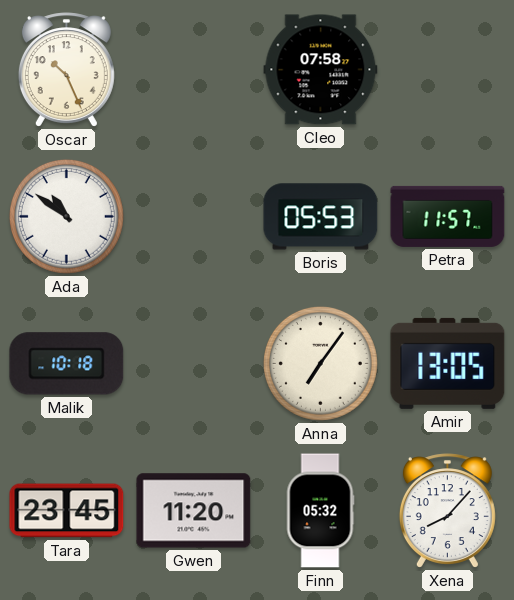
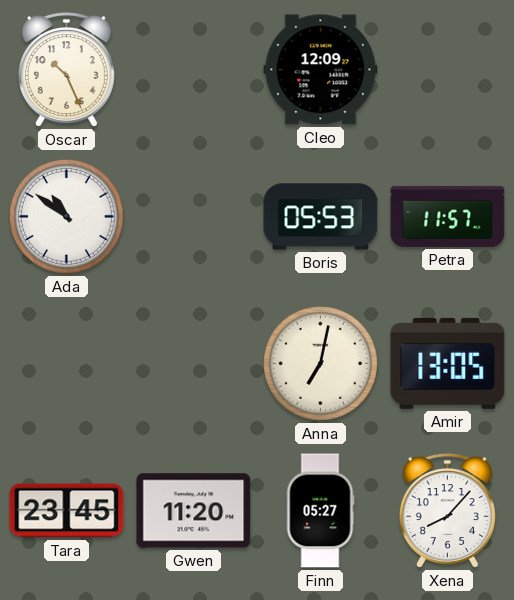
Cleo: 07:58 -> 12:09
Malik: 10:18 -> none
Anna: 7:06 -> 7:02
Finn: 05:32 -> 05:27
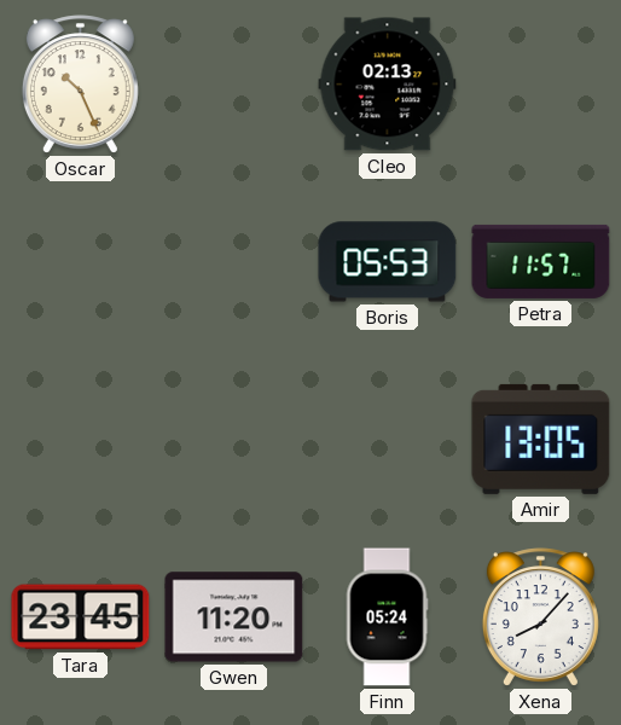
Cleo: 12:09 -> 02:13
Ada: 10:51 -> none
Anna: 7:02 -> none
Finn: 05:27 -> 05:24
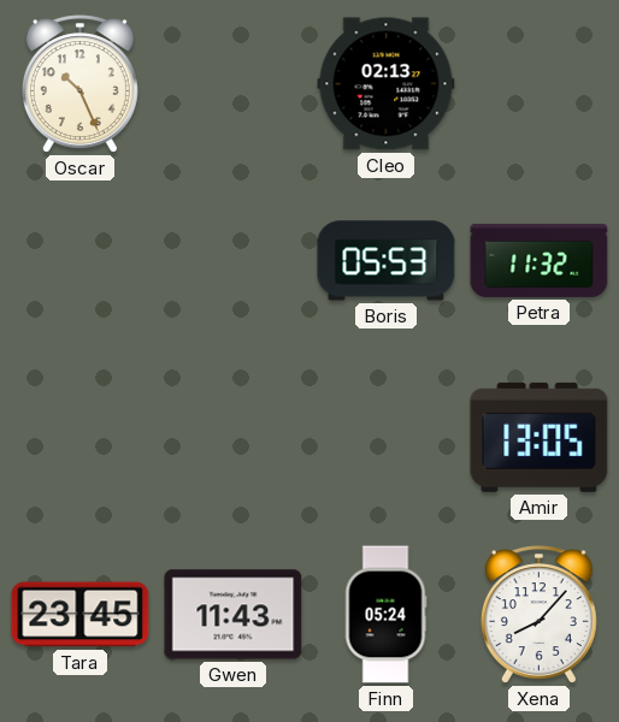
Petra: 11:57 -> 11:32
Gwen: 11:20 -> 11:43
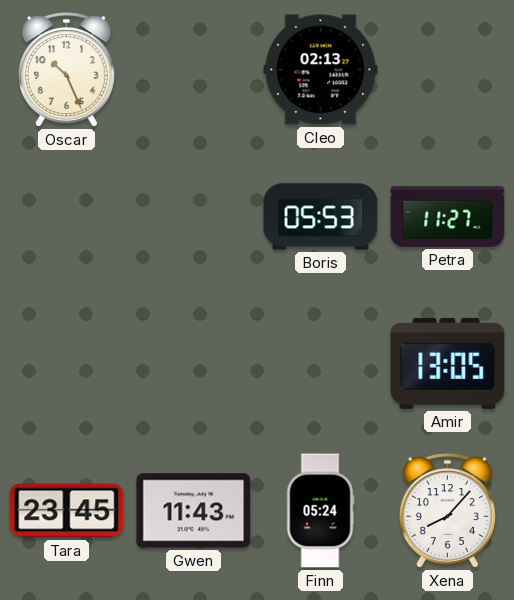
Petra: 11:32 -> 11:27
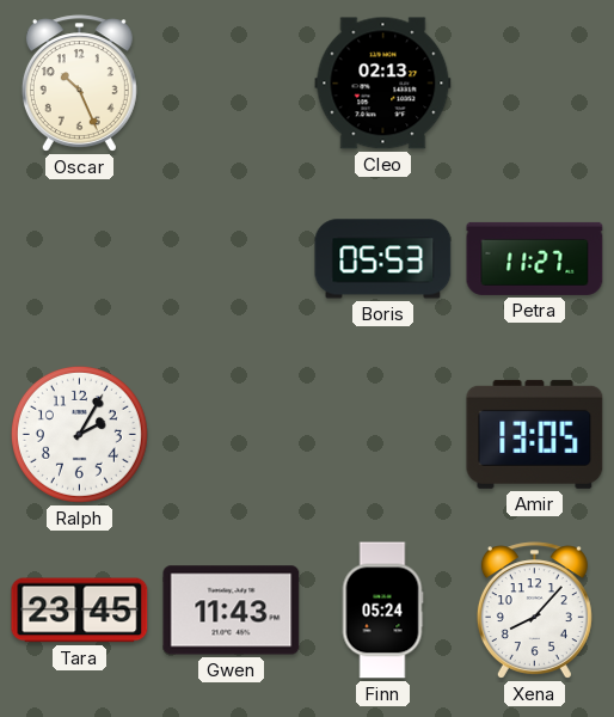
Ralph: none -> 2:05
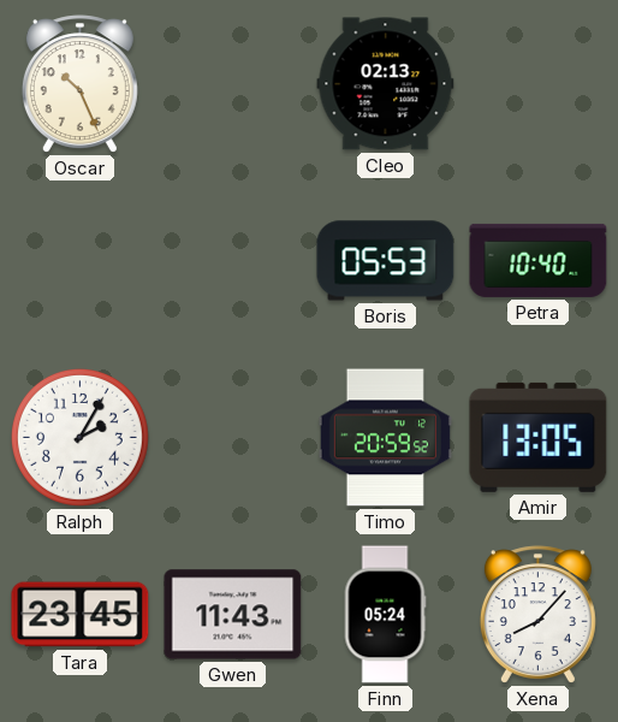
Petra: 11:27 -> 10:40
Timo: none -> 20:59
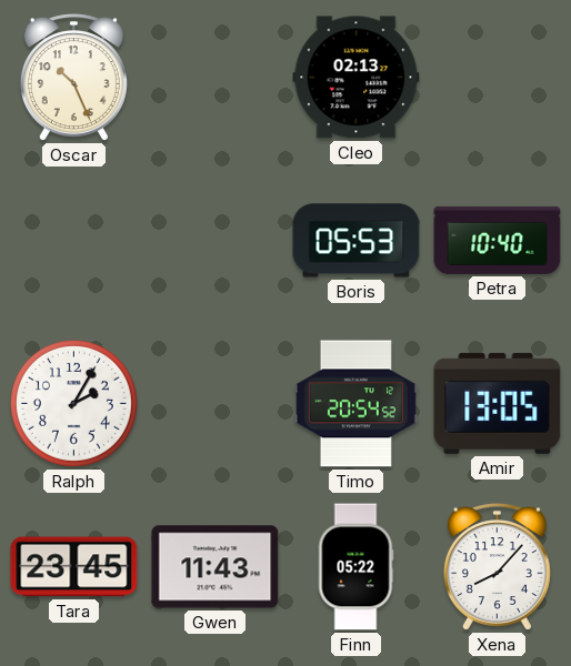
Timo: 20:59 -> 20:54
Finn: 05:24 -> 05:22
